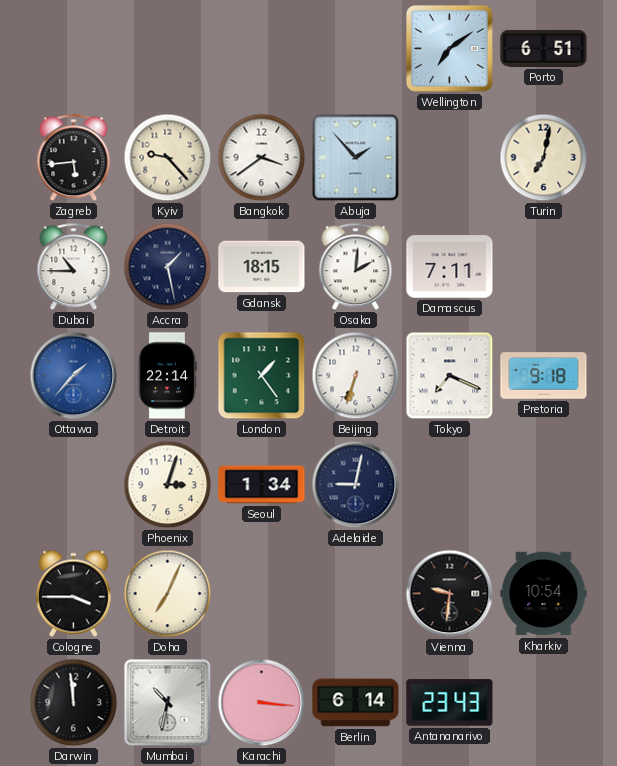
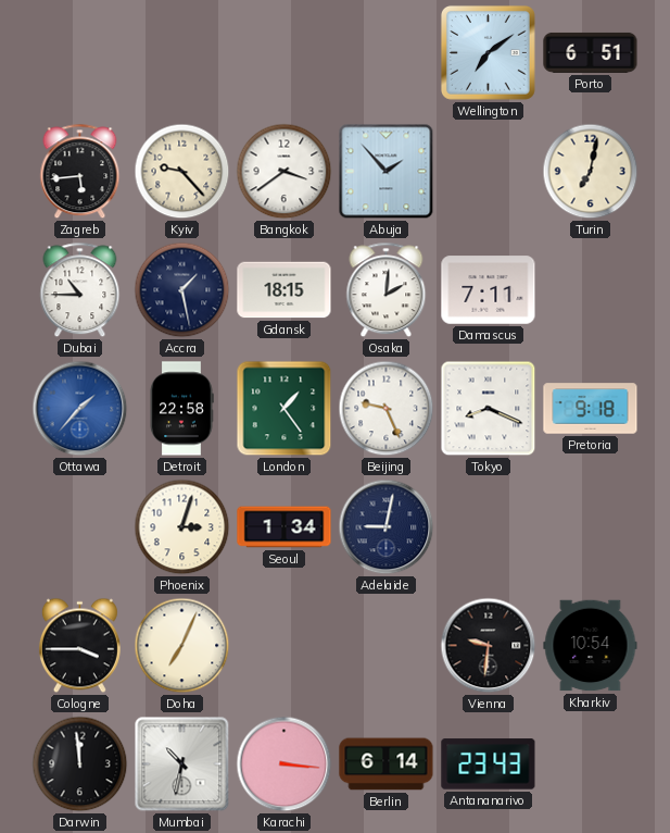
Detroit: 22:14 -> 22:58
Beijing: 6:33 -> 9:26
Tokyo: 7:19 -> 8:19
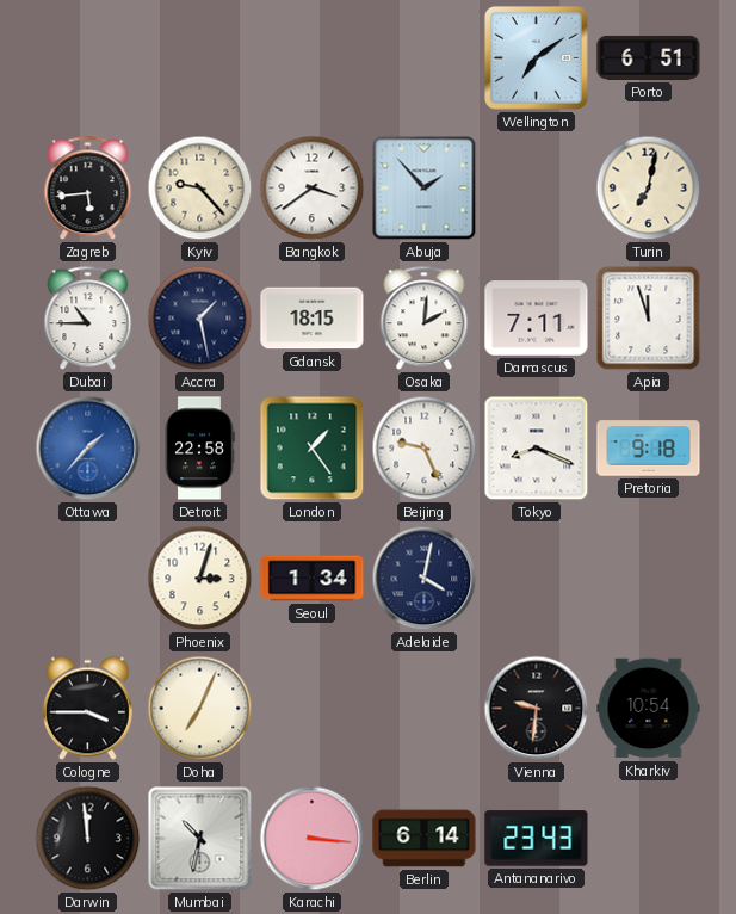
Apia: none -> 11:57
Adelaide: 9:02 -> 4:02
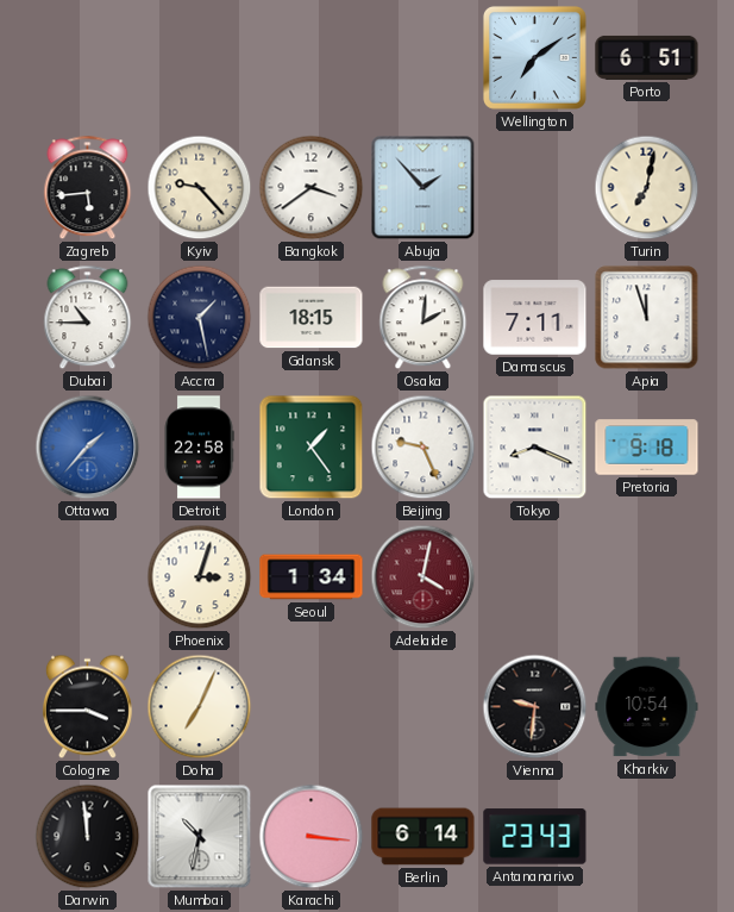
Adelaide dial: navy -> burgundy
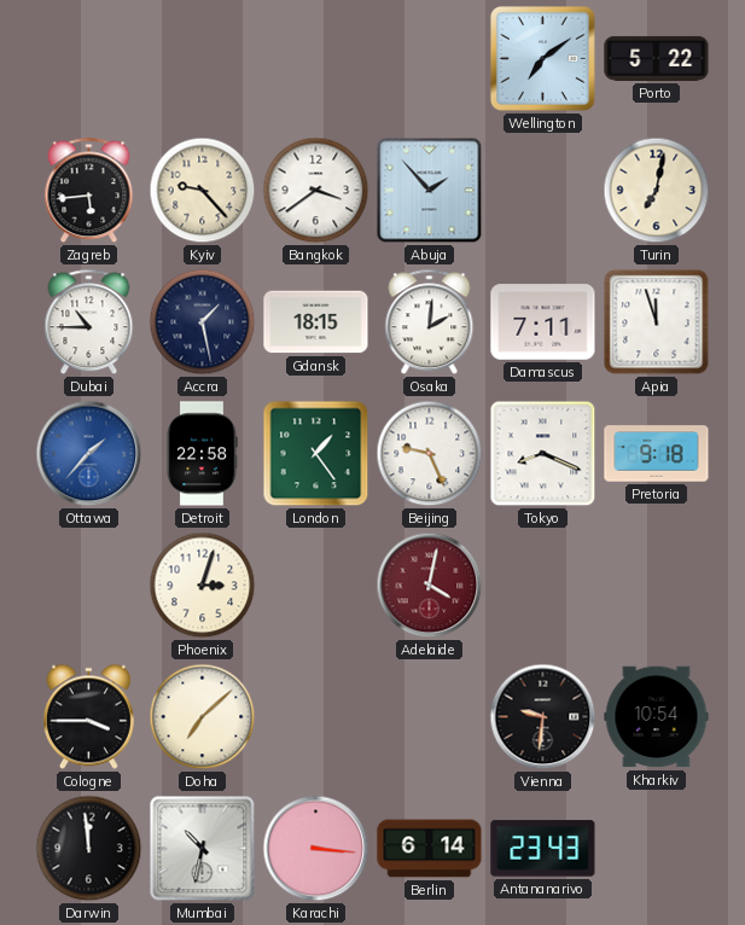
Porto: 6:51 -> 5:22
Seoul: 1:34 -> none
Doha: 7:04 -> 7:08
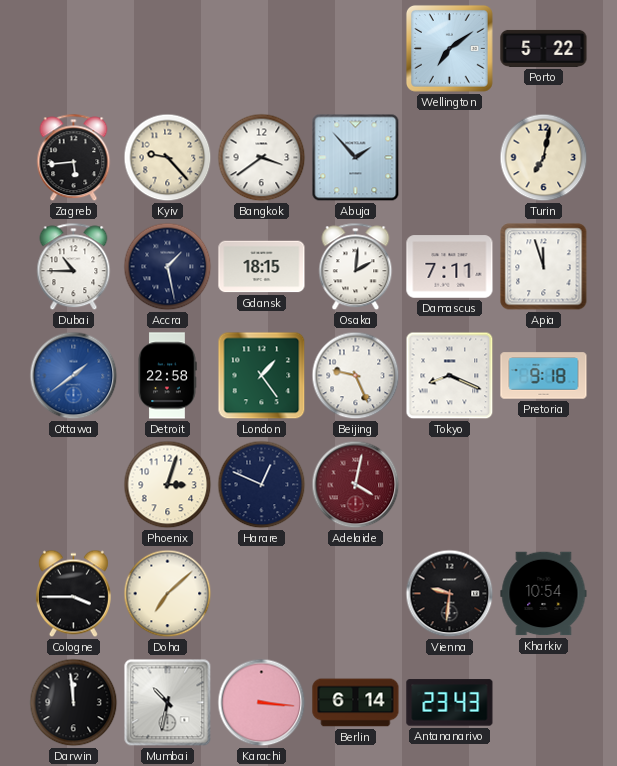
Ottawa: 1:37 -> 1:39
Harare: none -> 12:49
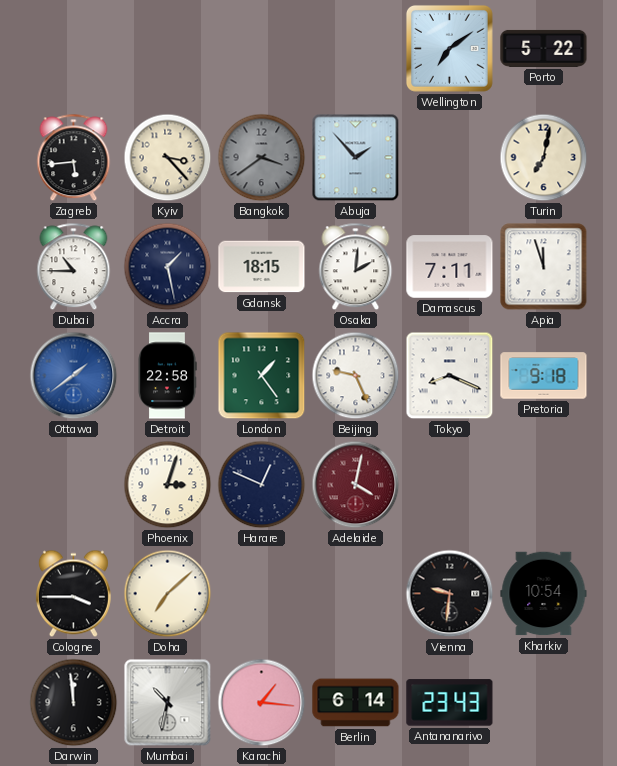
Kyiv: 9:23 -> 3:23
Bangkok dial: white -> grey
Karachi: 3:16 -> 1:16
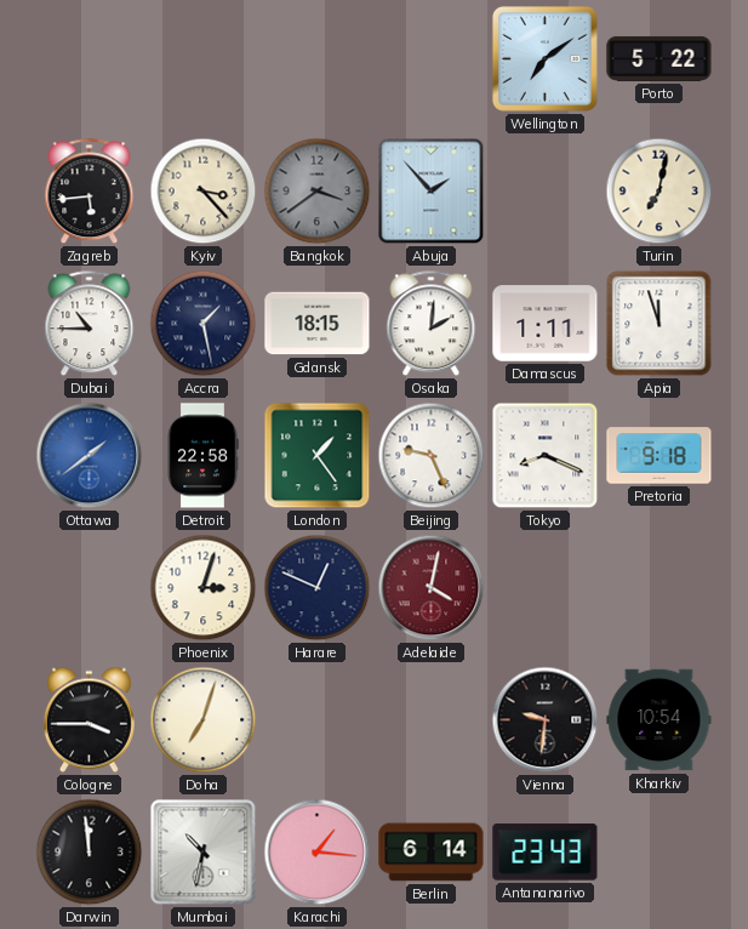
Damascus: 7:11 -> 1:11
Doha: 7:08 -> 7:03
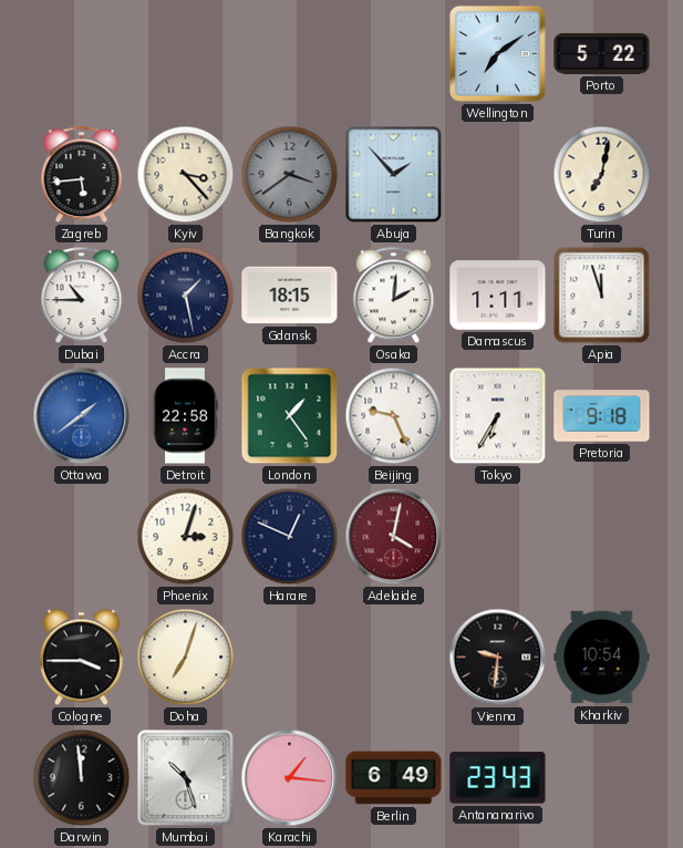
Tokyo: 8:19 -> 6:35
Mumbai: 10:32 -> 10:27
Berlin: 6:14 -> 6:49
